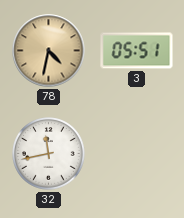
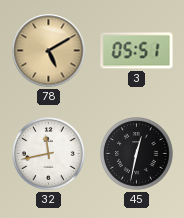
78: 4:32 -> 5:10
45: none -> 12:32
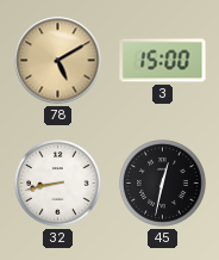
3: 05:51 -> 15:00
32: 11:43 -> 8:43
